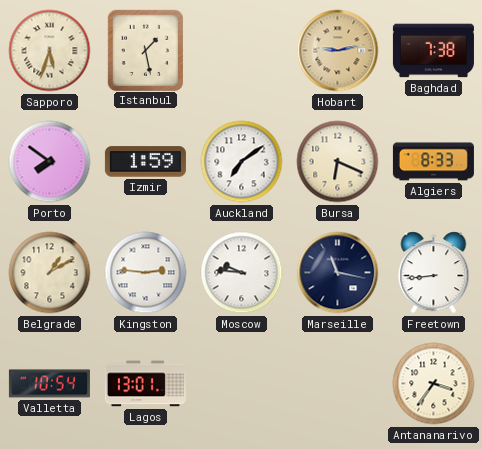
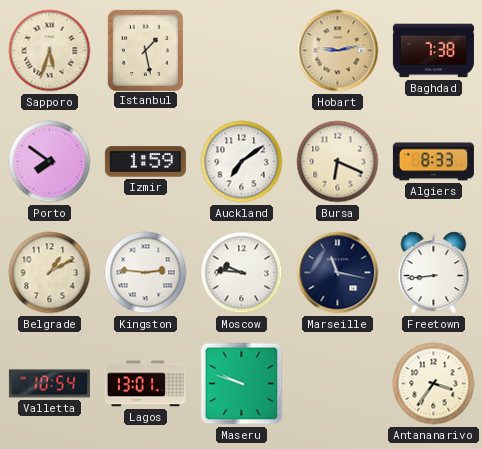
Maseru: none -> 9:48
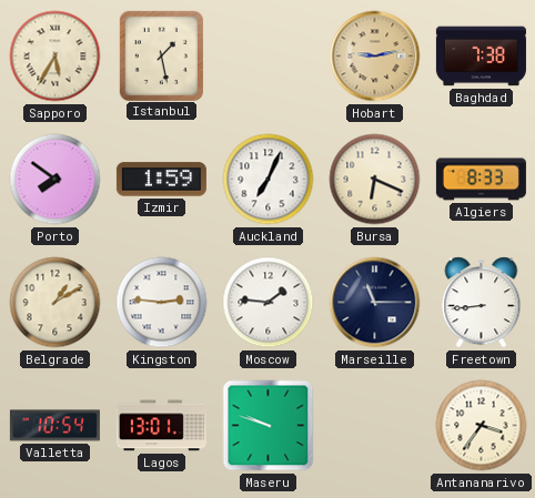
Sapporo: 5:33 -> 5:35
Auckland: 7:09 -> 7:04
Moscow: 9:46 -> 1:46
Marseille: 11:17 -> 11:15
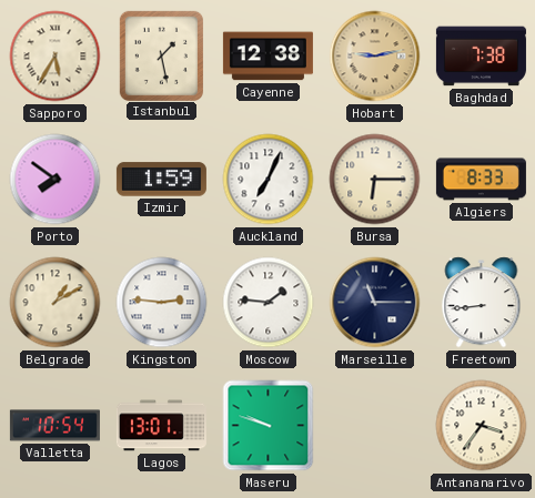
Cayenne: none -> 12:38
Bursa: 6:19 -> 6:15
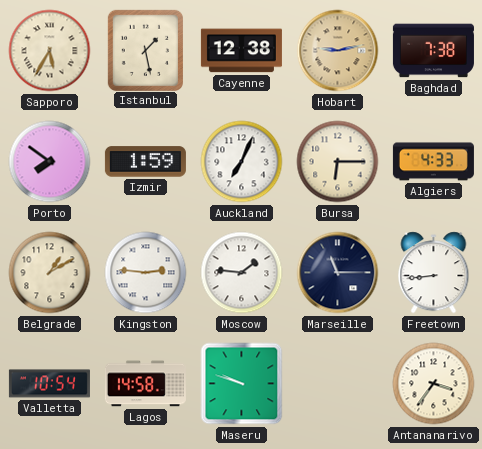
Algiers: 8:33 -> 4:33
Lagos: 13:01 -> 14:58
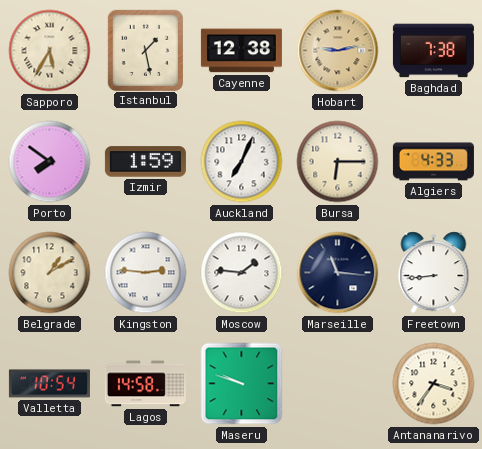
Marseille: 11:15 -> 11:16
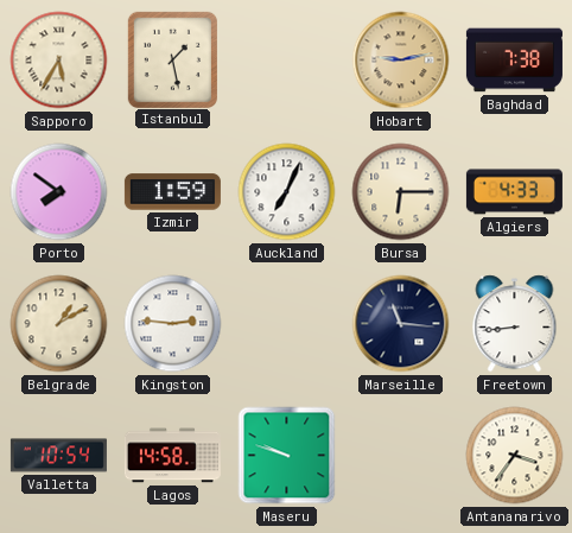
Cayenne: 12:38 -> none
Moscow: 1:46 -> none
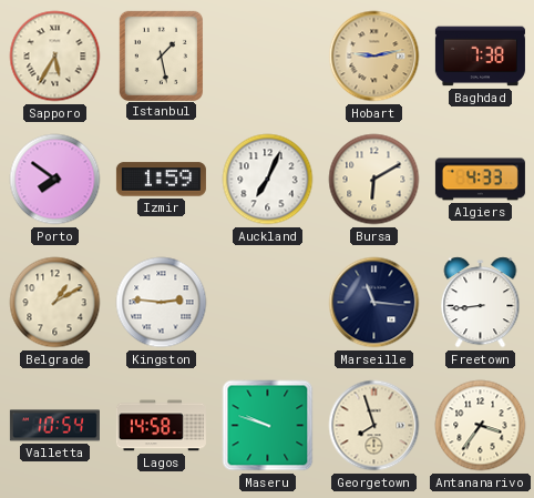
Bursa: 6:15 -> 6:10
Georgetown: none -> 7:57
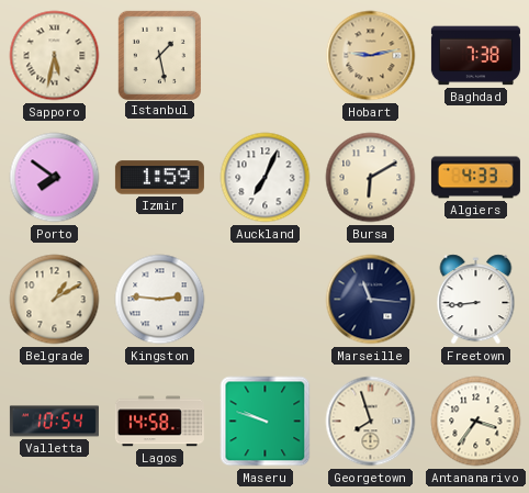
Sapporo: 5:35 -> 5:32
